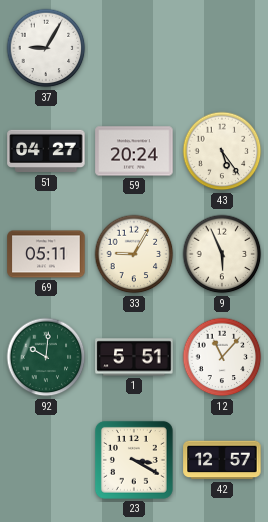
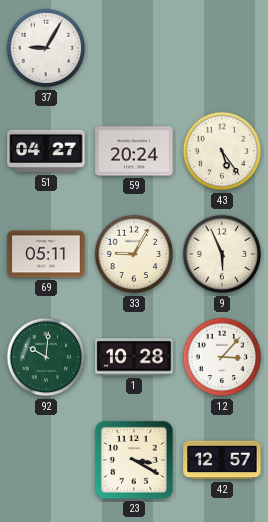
1: 5:51 -> 10:28
12: 11:07 -> 3:07
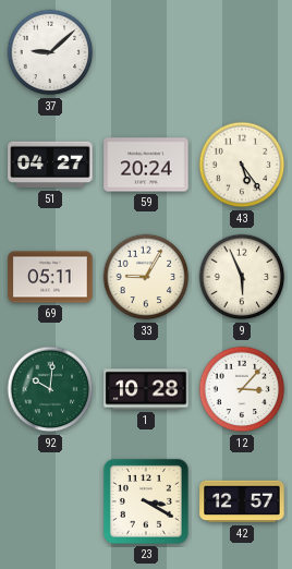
37: 9:05 -> 9:08
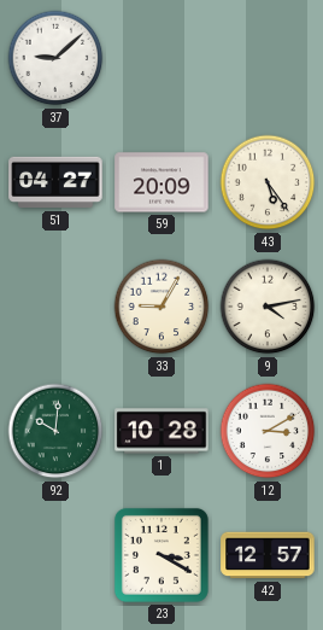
59: 20:24 -> 20:09
69: 05:11 -> none
9: 5:56 -> 4:13
12: 3:07 -> 3:10
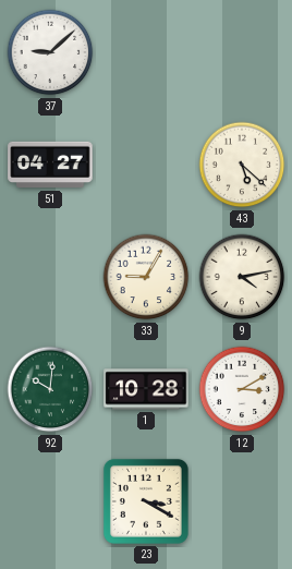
59: 20:09 -> none
43: 5:24 -> 5:22
42: 12:57 -> none
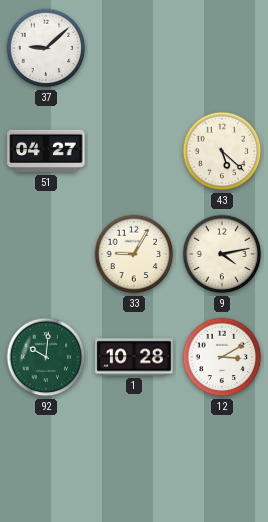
23: 3:20 -> none
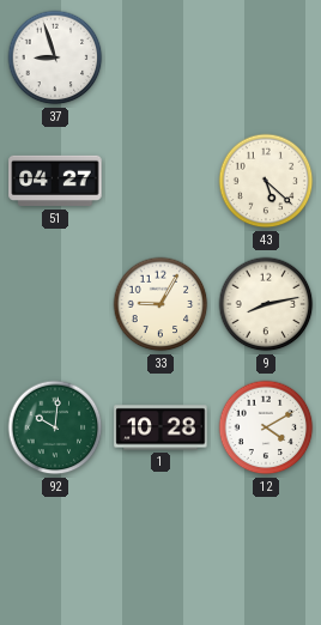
37: 9:08 -> 8:57
9: 4:13 -> 8:13
12: 3:10 -> 4:10
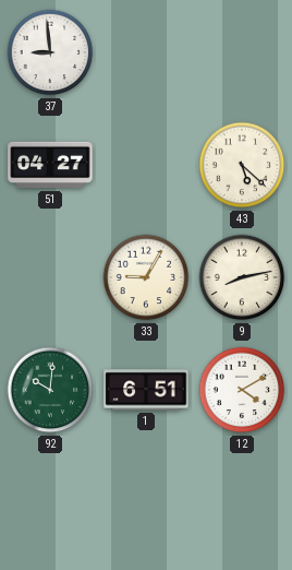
37: 8:57 -> 8:59
1: 10:28 -> 6:51
